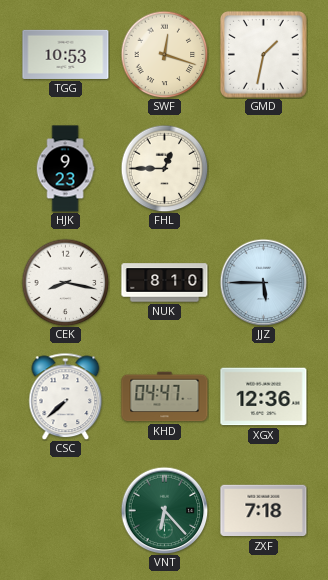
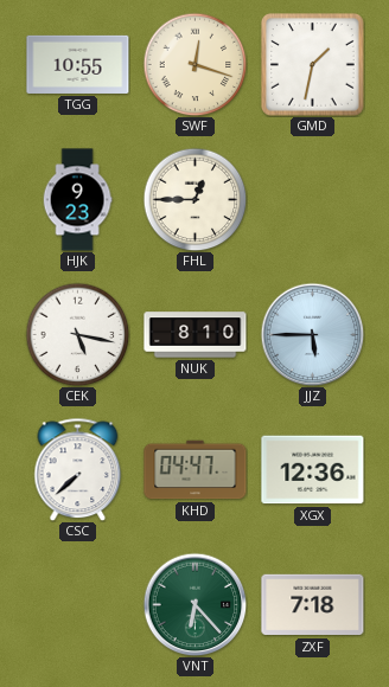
TGG: 10:53 -> 10:55
CEK: 8:17 -> 5:17
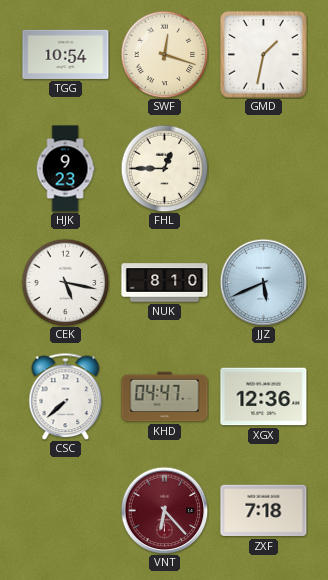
TGG: 10:55 -> 10:54
JJZ: 5:45 -> 5:41
VNT dial: green -> burgundy
